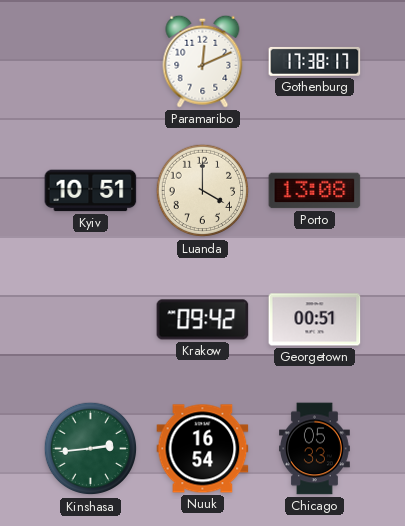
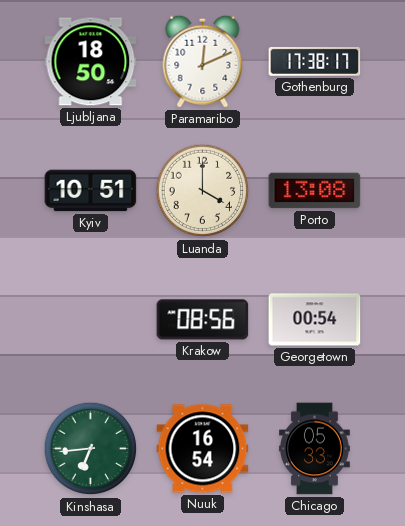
Ljubljana: none -> 18:50
Krakow: 09:42 -> 08:56
Georgetown: 00:51 -> 00:54
Kinshasa: 2:44 -> 6:44
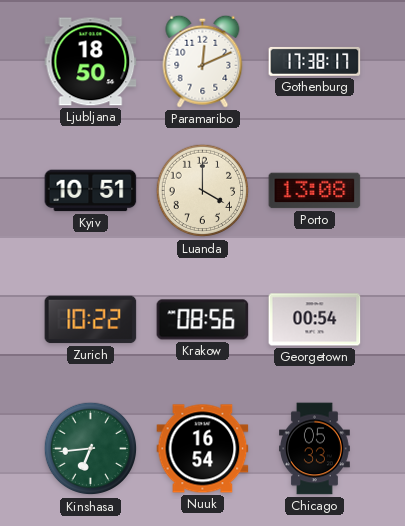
Zurich: none -> 10:22
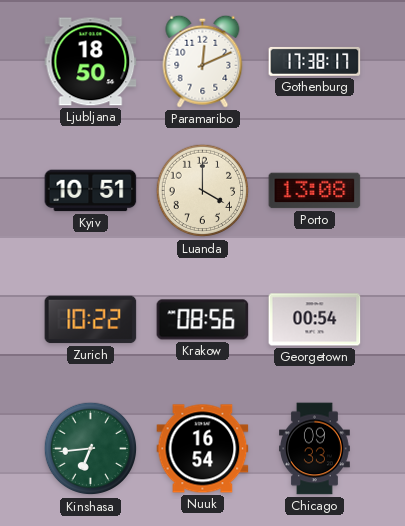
Chicago: 05:33 -> 09:33
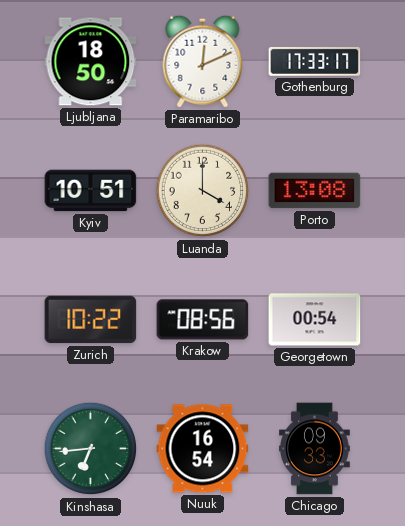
Gothenburg: 17:38 -> 17:33
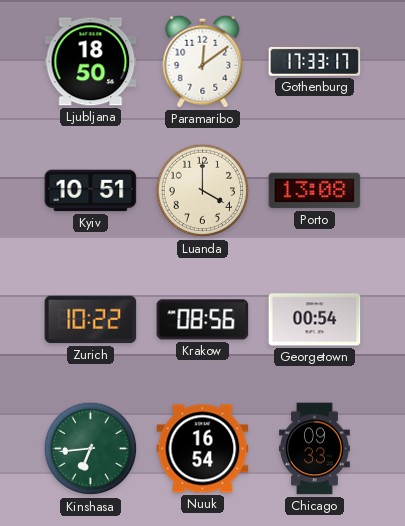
Paramaribo: 12:11 -> 12:09
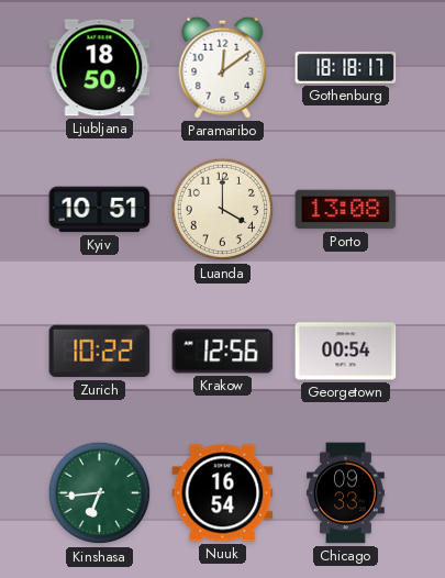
Gothenburg: 17:33 -> 18:18
Krakow: 08:56 -> 12:56
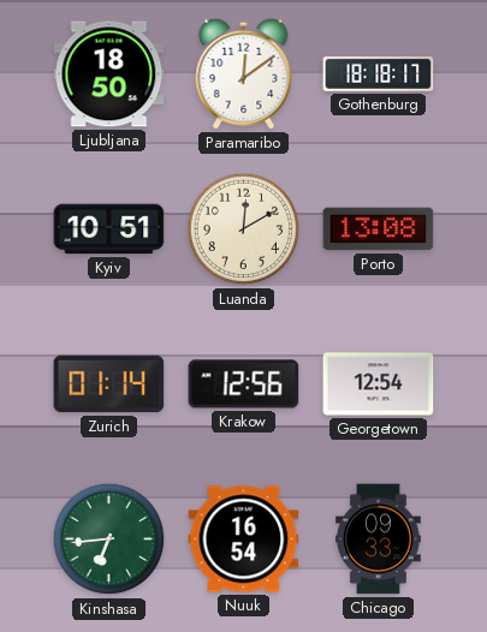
Luanda: 4:00 -> 12:10
Zurich: 10:22 -> 01:14
Georgetown: 00:54 -> 12:54
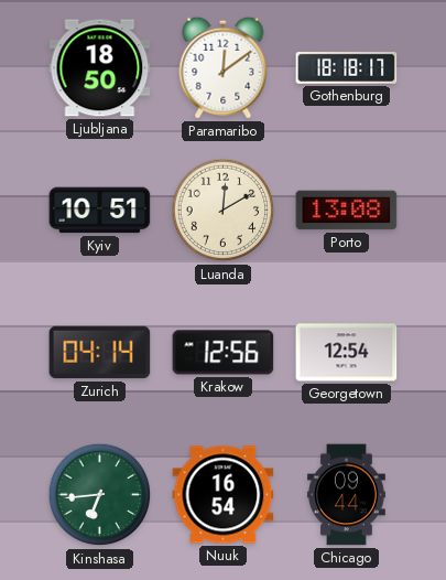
Zurich: 01:14 -> 04:14
Chicago: 09:33 -> 09:44
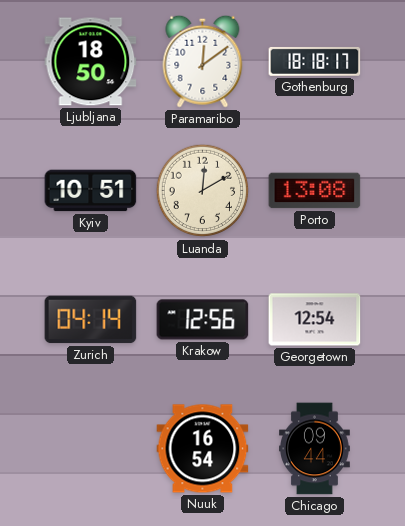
Kinshasa: 6:44 -> none
